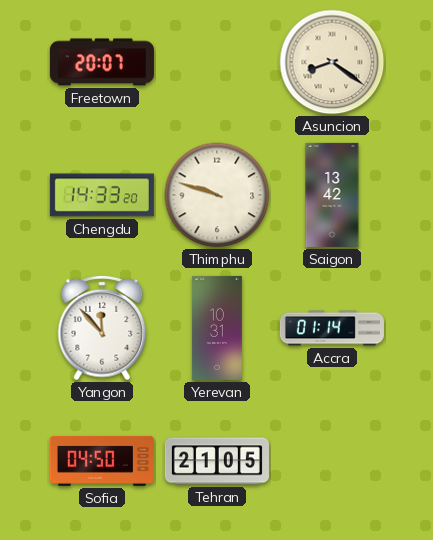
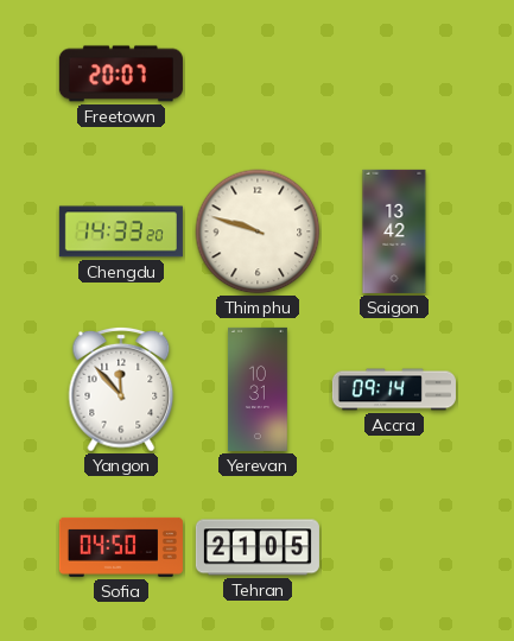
Asuncion: 8:21 -> none
Accra: 01:14 -> 09:14
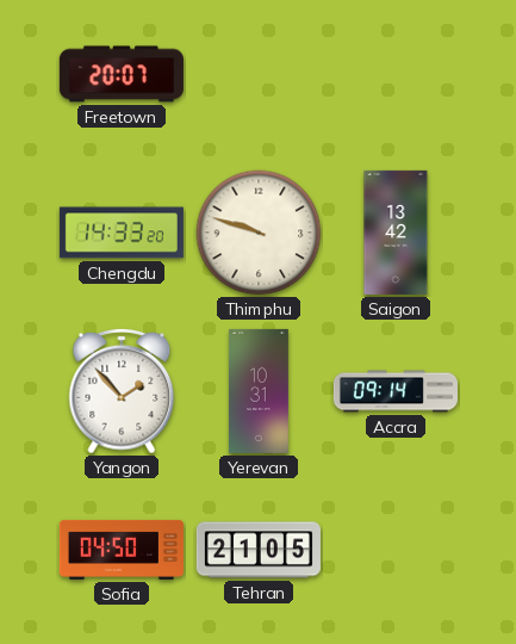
Yangon: 11:53 -> 1:53
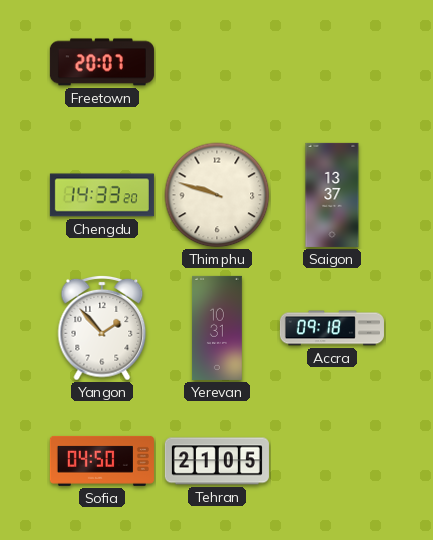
Saigon: 13:42 -> 13:37
Accra: 09:14 -> 09:18
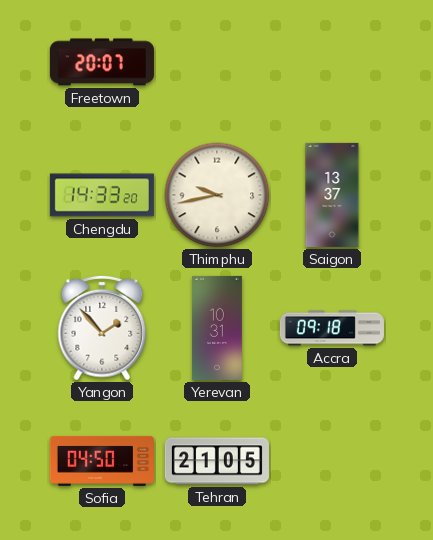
Thimphu: 9:48 -> 9:43
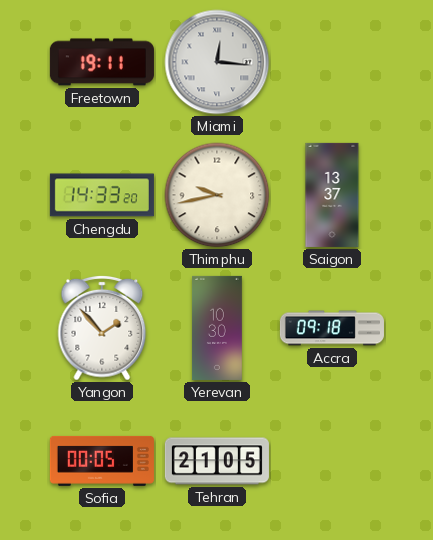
Freetown: 20:07 -> 19:11
Miami: none -> 12:16
Yerevan: 10:31 -> 10:30
Sofia: 04:50 -> 00:05
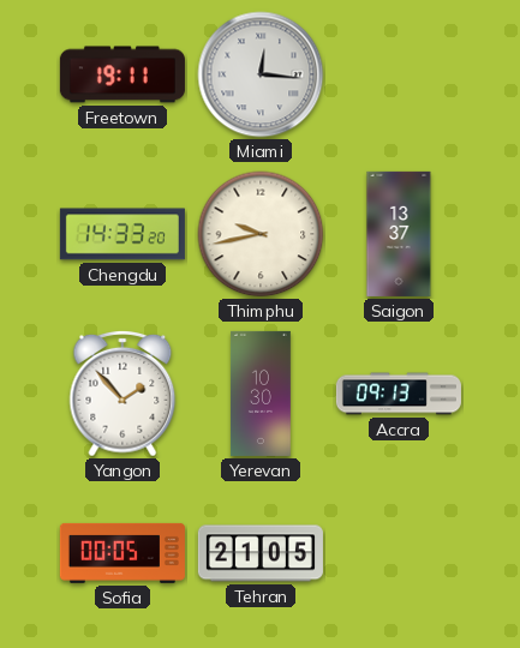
Accra: 09:18 -> 09:13
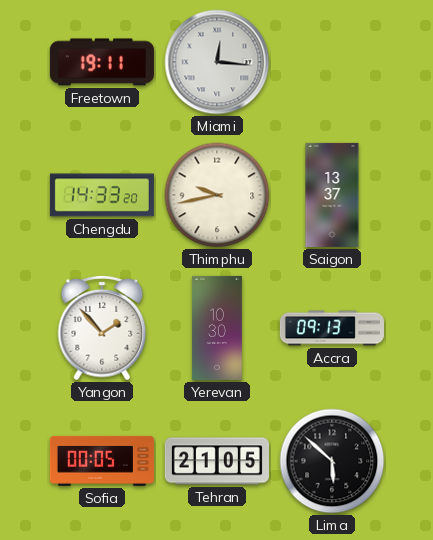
Lima: none -> 5:52
